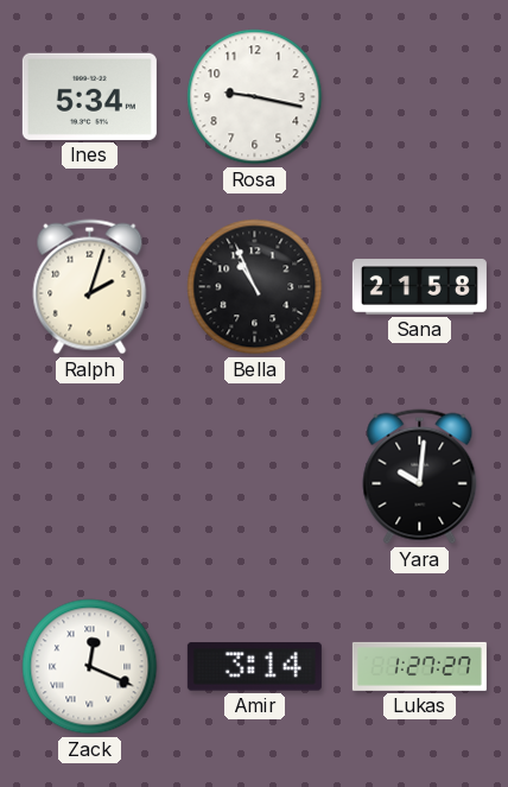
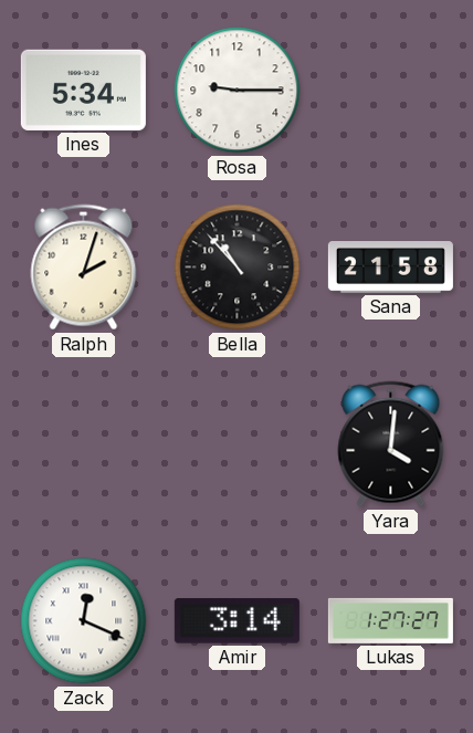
Rosa: 9:17 -> 9:15
Bella: 10:56 -> 10:53
Yara: 10:01 -> 4:01
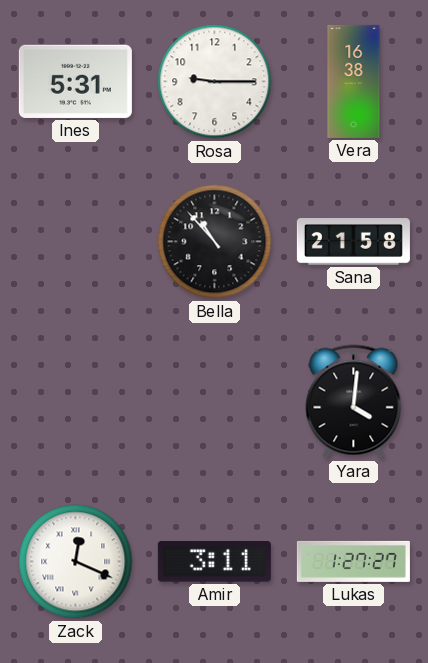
Ines: 5:34 -> 5:31
Vera: none -> 16:38
Ralph: 2:03 -> none
Amir: 3:14 -> 3:11
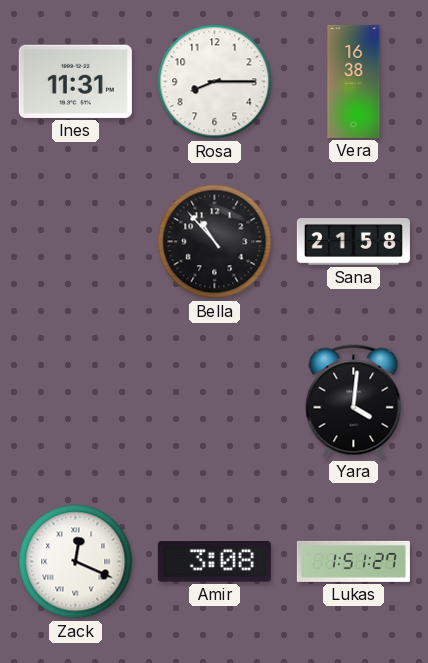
Ines: 5:31 -> 11:31
Rosa: 9:15 -> 8:15
Amir: 3:11 -> 3:08
Lukas: 1:27 -> 1:51
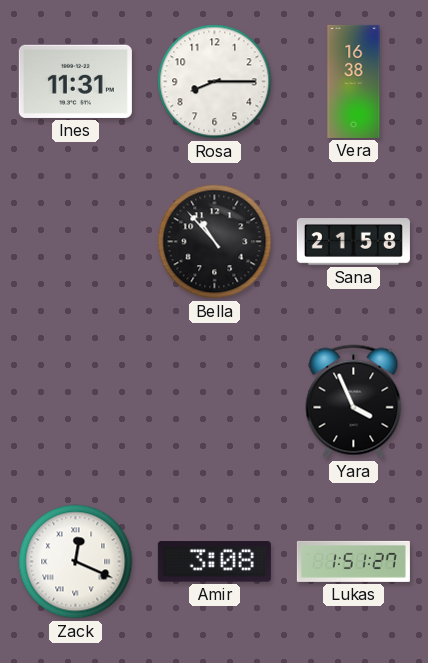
Yara: 4:01 -> 3:56
